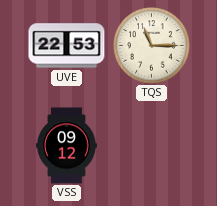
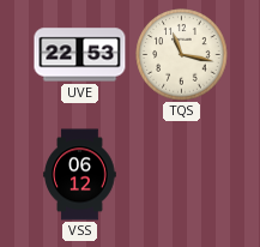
TQS: 11:15 -> 11:17
VSS: 09:12 -> 06:12
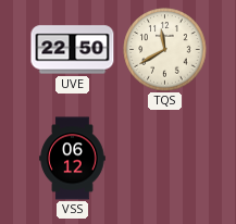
UVE: 22:53 -> 22:50
TQS: 11:17 -> 11:40
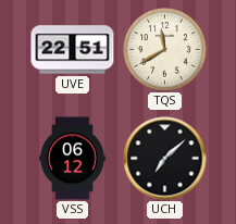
UVE: 22:50 -> 22:51
UCH: none -> 7:08
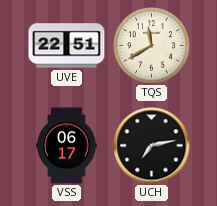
VSS: 06:12 -> 06:17
UCH: 7:08 -> 7:13
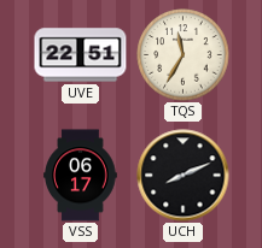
TQS: 11:40 -> 11:35
UCH: 7:13 -> 8:11
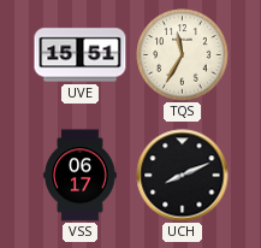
UVE: 22:51 -> 15:51
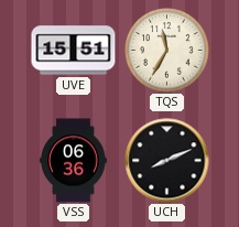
VSS: 06:17 -> 06:36
